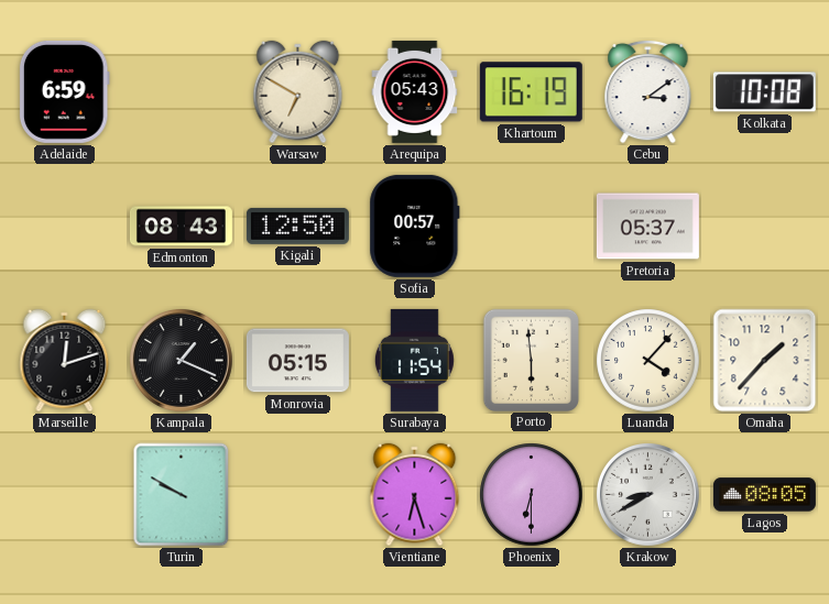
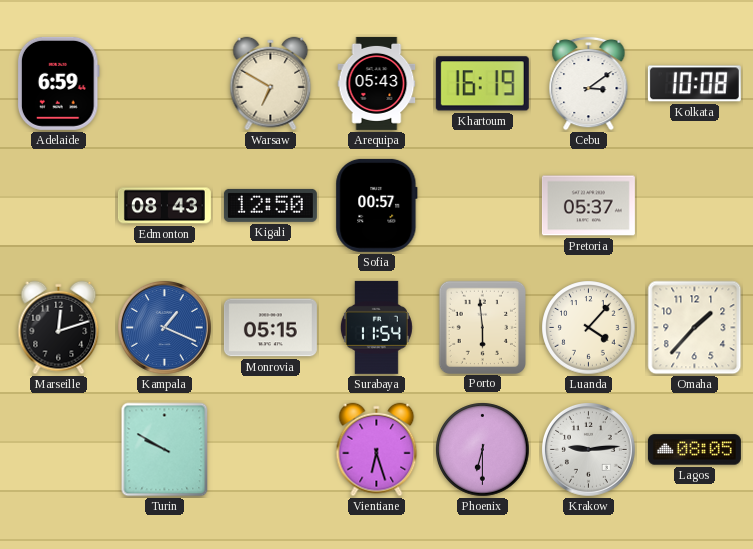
Kampala dial: black -> blue
Krakow: 8:40 -> 9:14
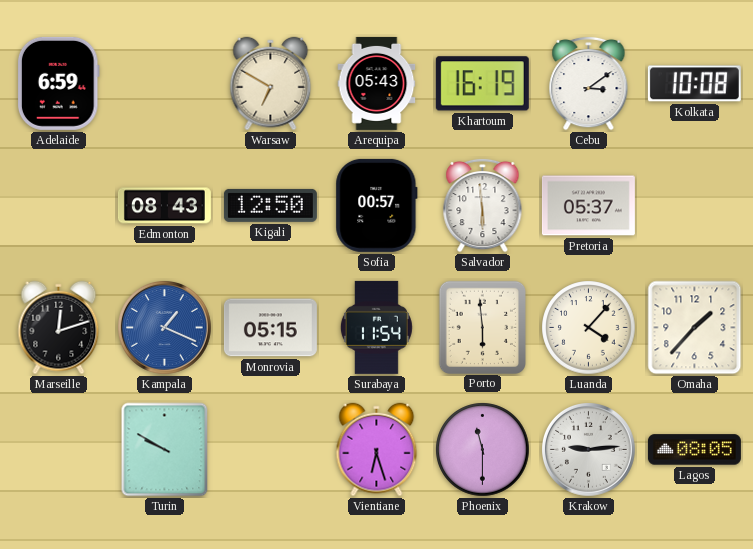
Salvador: none -> 5:59
Phoenix: 6:30 -> 11:30
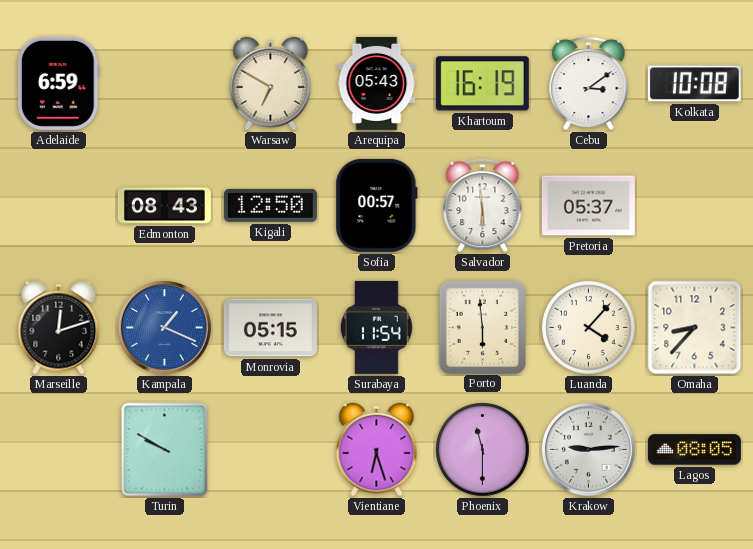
Omaha: 1:37 -> 8:37
